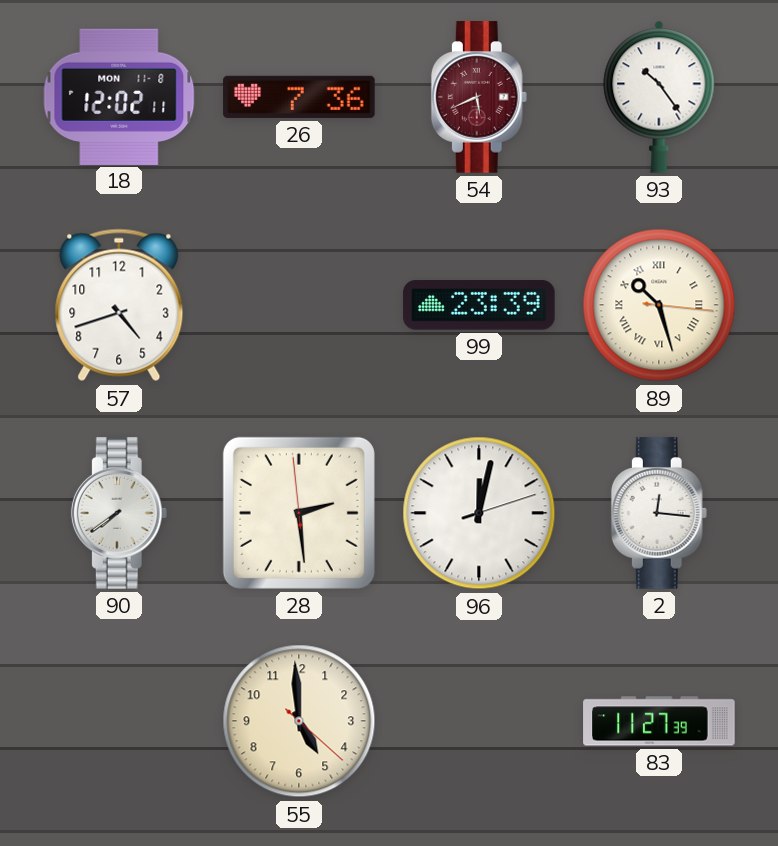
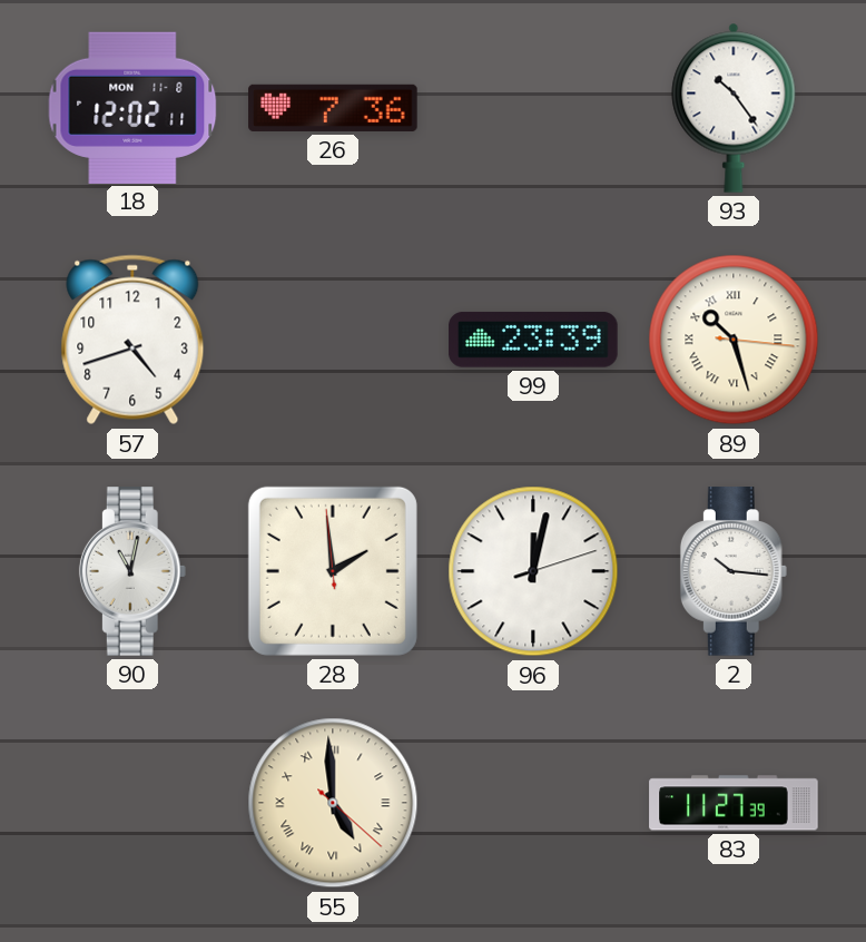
54: 5:41 -> none
90: 7:39 -> 11:02
28: 2:28 -> 1:58
2: 12:16 -> 10:16
55 numerals: Arabic -> Roman
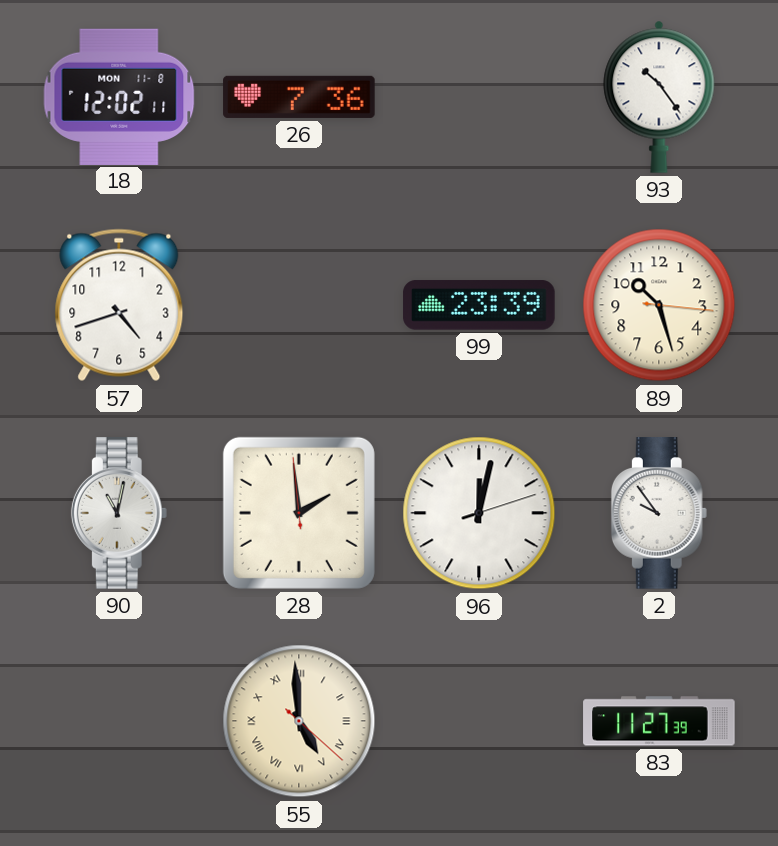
89 numerals: Roman -> Arabic
2: 10:16 -> 9:54
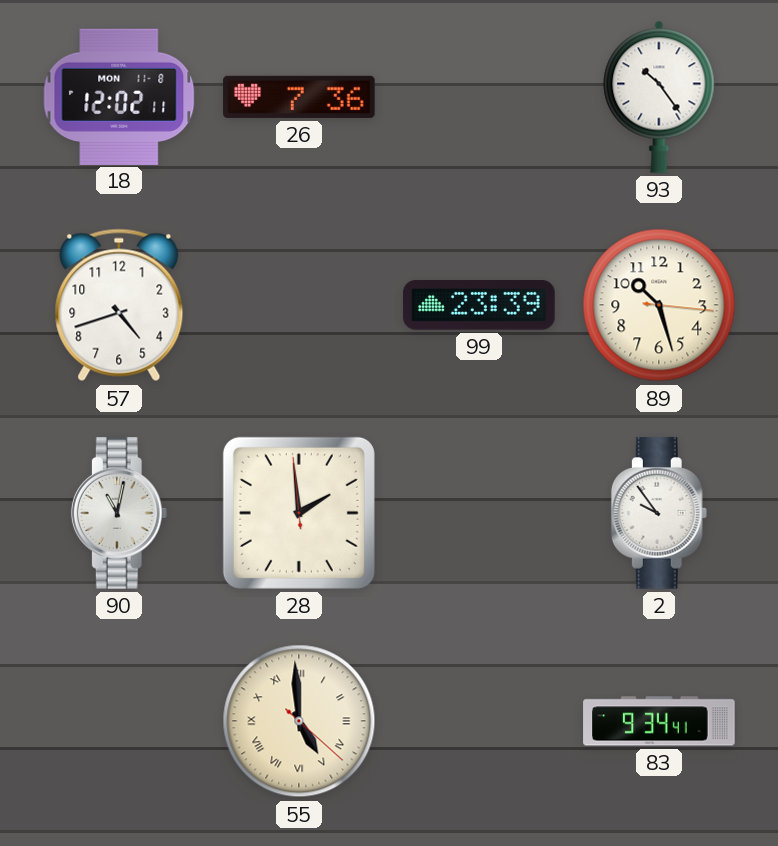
96: 12:02 -> none
83: 11:27 -> 9:34
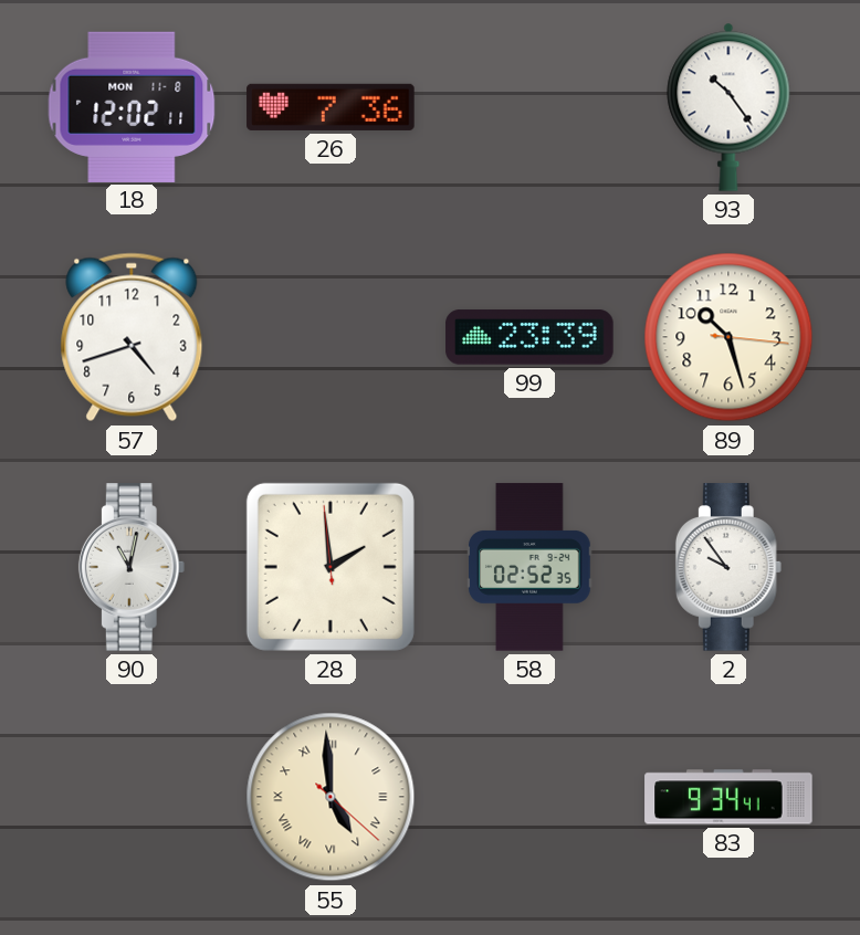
58: none -> 02:52
